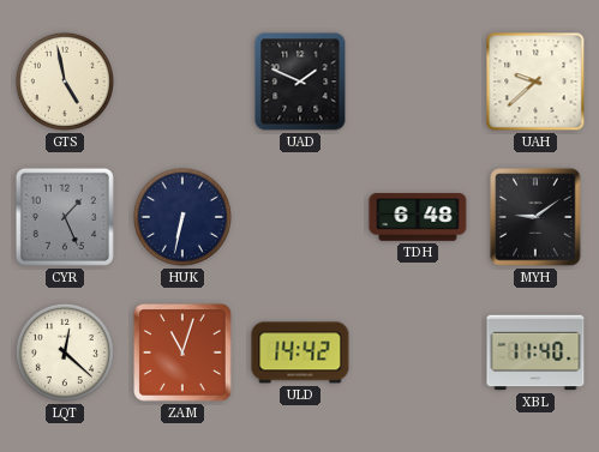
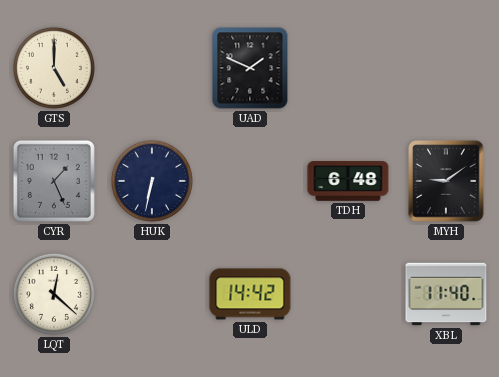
GTS: 4:58 -> 5:00
UAH: 9:38 -> none
ZAM: 11:03 -> none
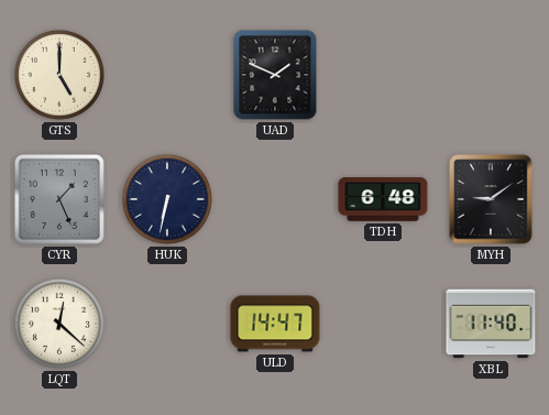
ULD: 14:42 -> 14:47
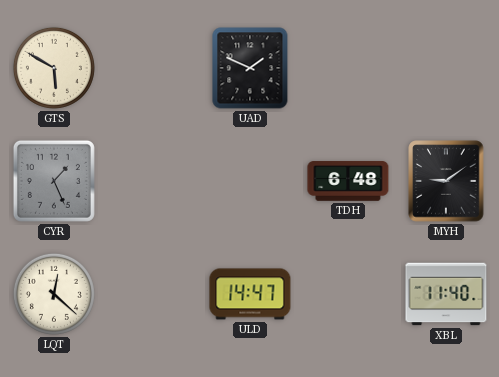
GTS: 5:00 -> 5:50
HUK: 6:32 -> none
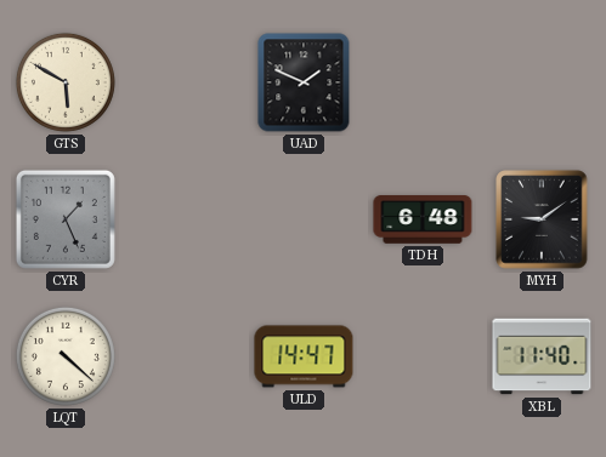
LQT: 12:22 -> 4:22
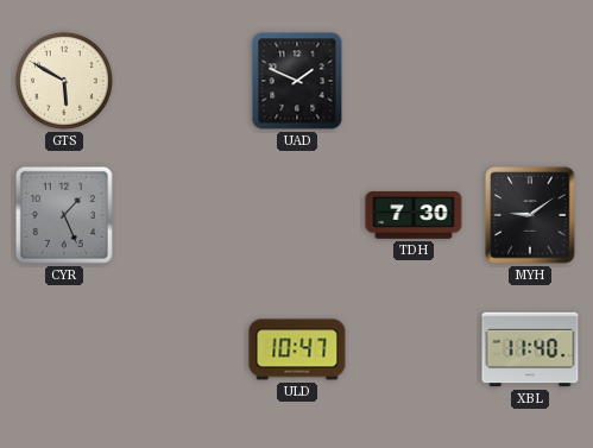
TDH: 6:48 -> 7:30
LQT: 4:22 -> none
ULD: 14:47 -> 10:47
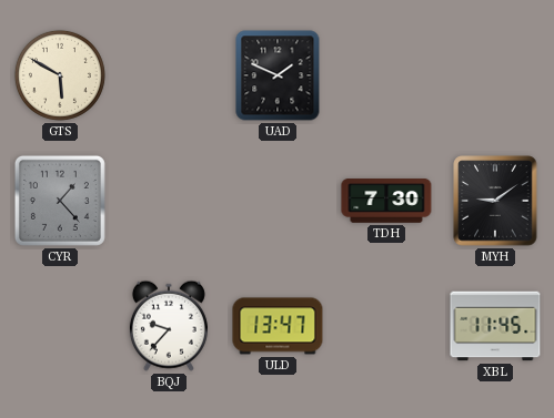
CYR: 1:26 -> 1:23
BQJ: none -> 9:37
ULD: 10:47 -> 13:47
XBL: 11:40 -> 11:45
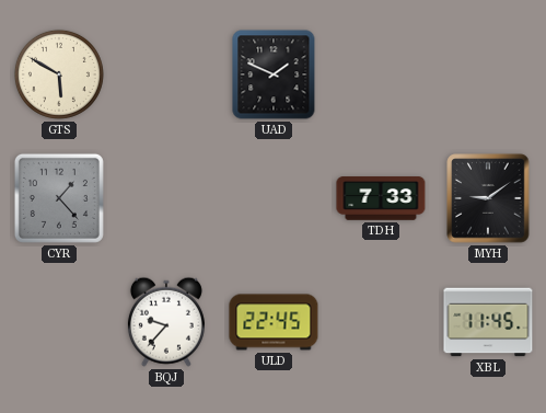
TDH: 7:30 -> 7:33
ULD: 13:47 -> 22:45
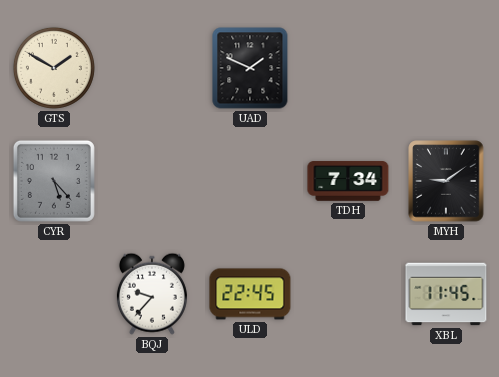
GTS: 5:50 -> 1:50
CYR: 1:23 -> 5:23
TDH: 7:33 -> 7:34
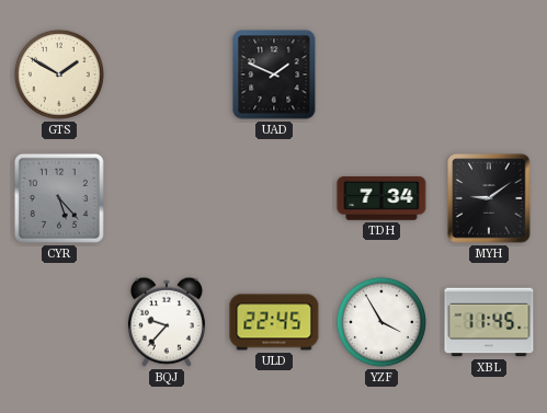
YZF: none -> 3:55
